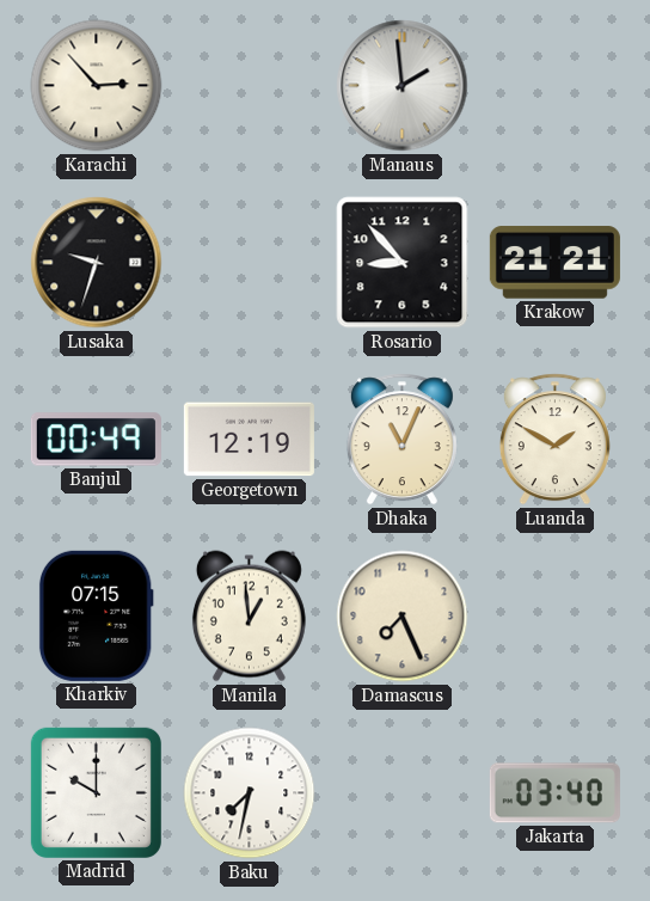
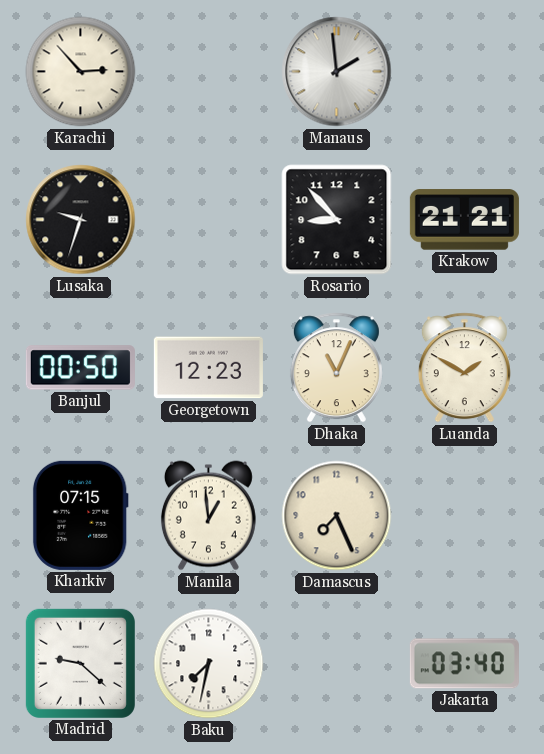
Banjul: 00:49 -> 00:50
Georgetown: 12:19 -> 12:23
Madrid: 10:00 -> 9:22
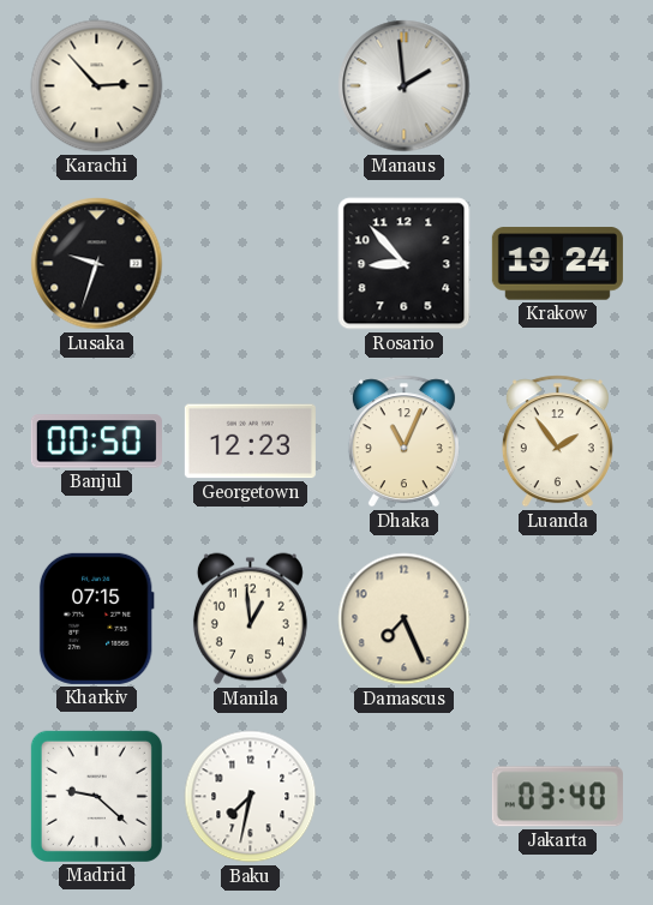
Krakow: 21:21 -> 19:24
Luanda: 1:50 -> 1:54
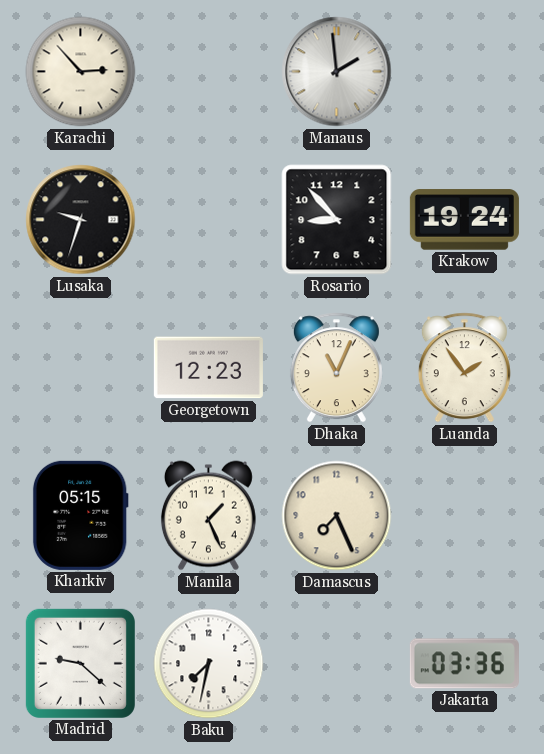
Banjul: 00:50 -> none
Kharkiv: 07:15 -> 05:15
Manila: 12:59 -> 1:26
Jakarta: 03:40 -> 03:36
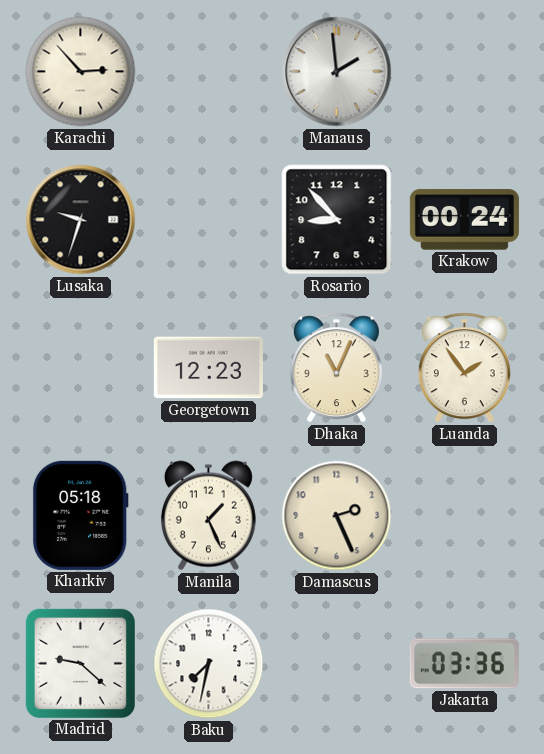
Krakow: 19:24 -> 00:24
Kharkiv: 05:15 -> 05:18
Damascus: 7:26 -> 2:26
